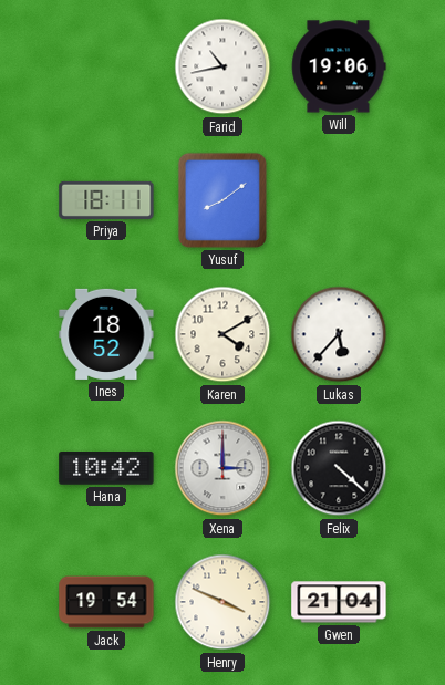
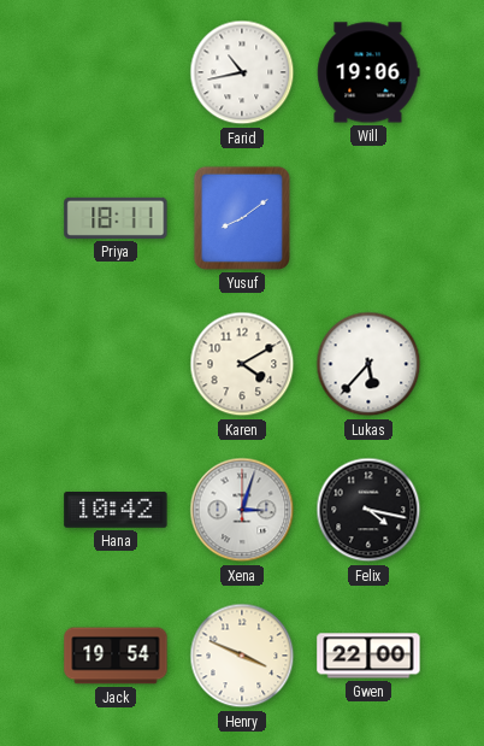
Ines: 18:52 -> none
Xena: 3:00 -> 3:03
Felix: 4:22 -> 4:17
Gwen: 21:04 -> 22:00
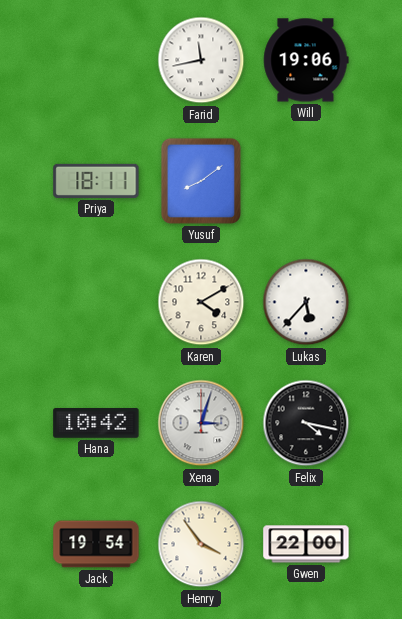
Farid: 10:43 -> 11:43
Henry: 3:49 -> 3:54
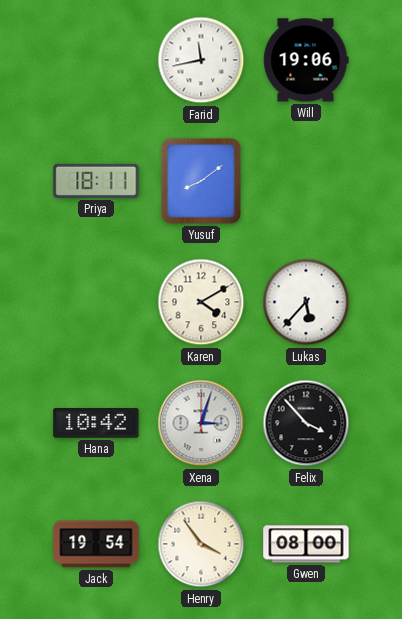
Felix: 4:17 -> 3:53
Gwen: 22:00 -> 08:00
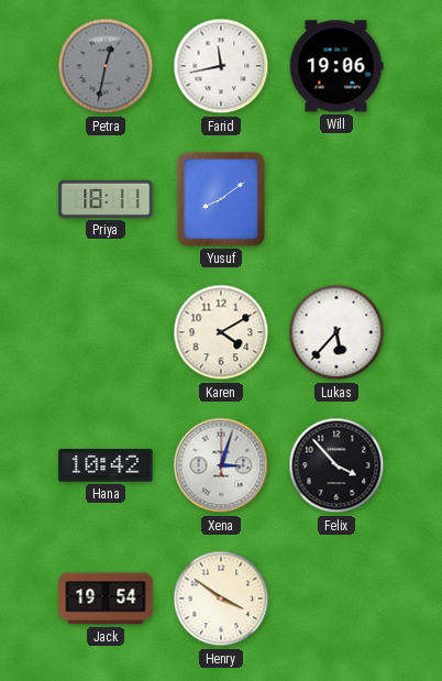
Petra: none -> 12:32
Henry: 3:54 -> 3:51
Gwen: 08:00 -> none
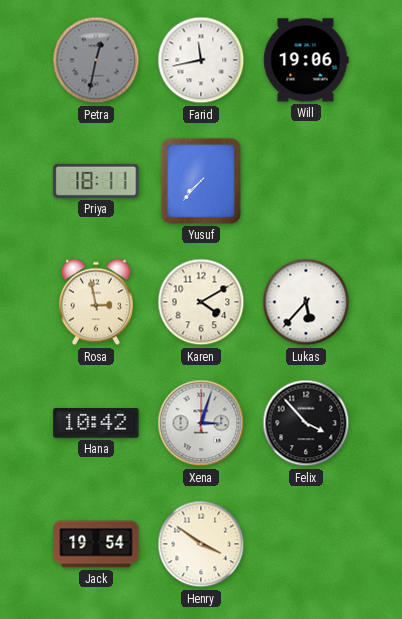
Yusuf: 8:09 -> 7:37
Rosa: none -> 2:58
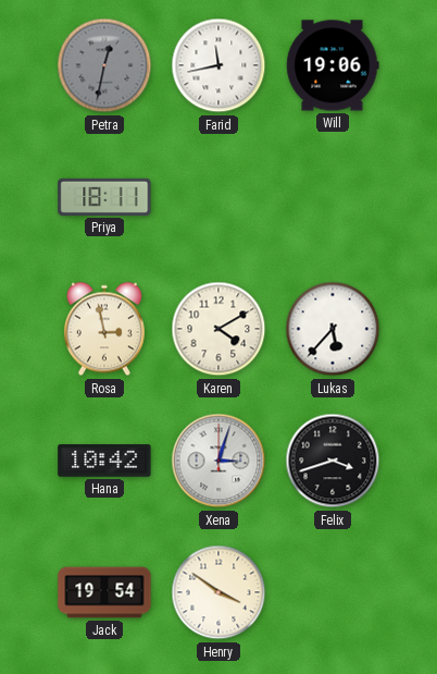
Yusuf: 7:37 -> none
Felix: 3:53 -> 3:42
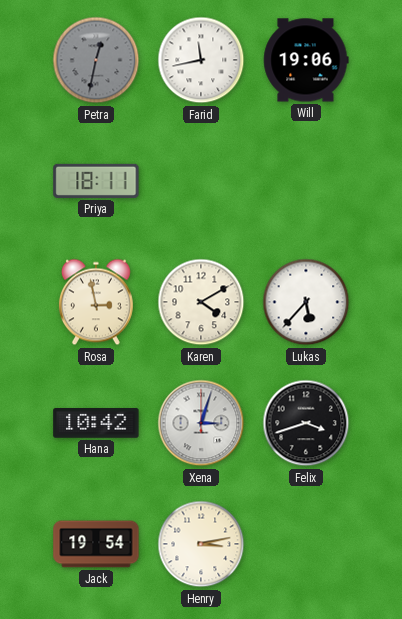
Henry: 3:51 -> 3:13
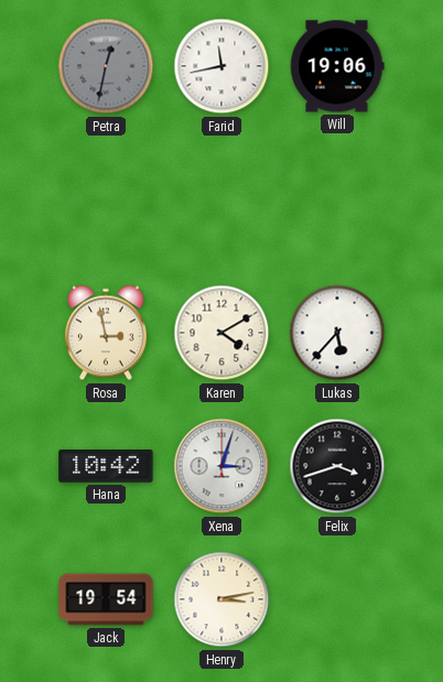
Priya: 18:11 -> none
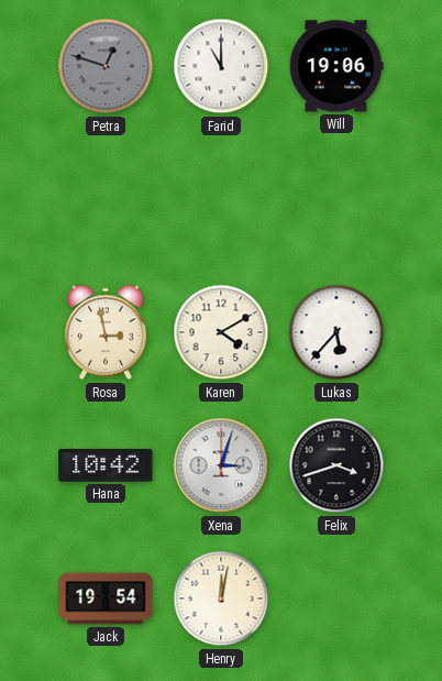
Petra: 12:32 -> 12:48
Farid: 11:43 -> 11:00
Henry: 3:13 -> 12:02
